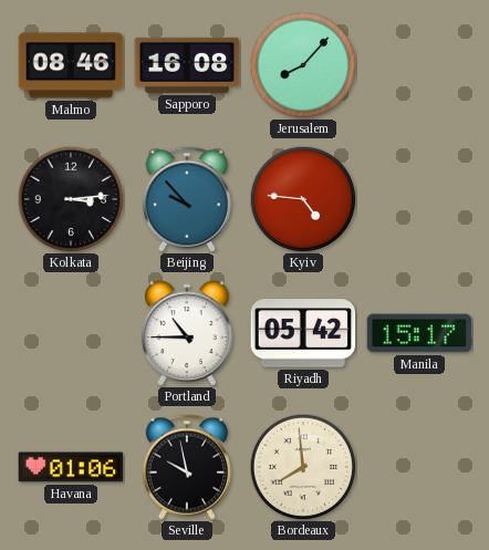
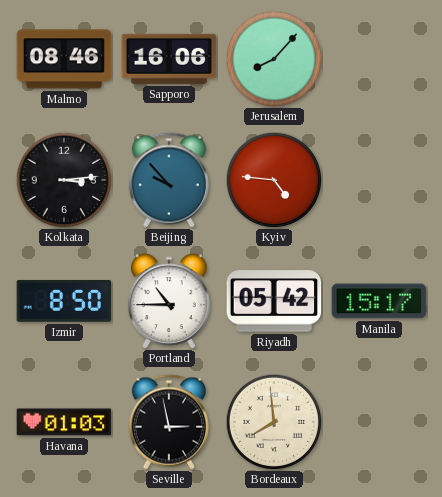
Sapporo: 16:08 -> 16:06
Izmir: none -> 8:50
Havana: 01:06 -> 01:03
Seville: 9:58 -> 2:58
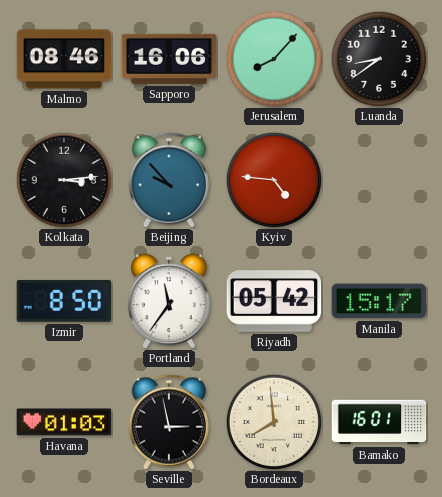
Luanda: none -> 8:39
Portland: 10:45 -> 11:36
Bamako: none -> 16:01
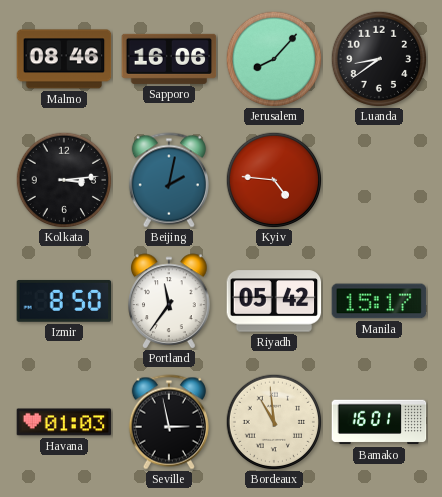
Beijing: 9:53 -> 2:02
Bordeaux: 7:59 -> 10:59
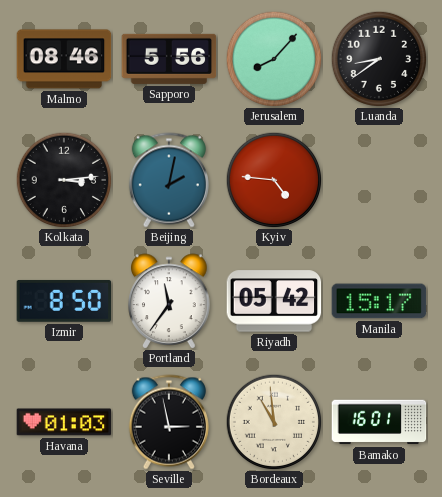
Sapporo: 16:06 -> 5:56
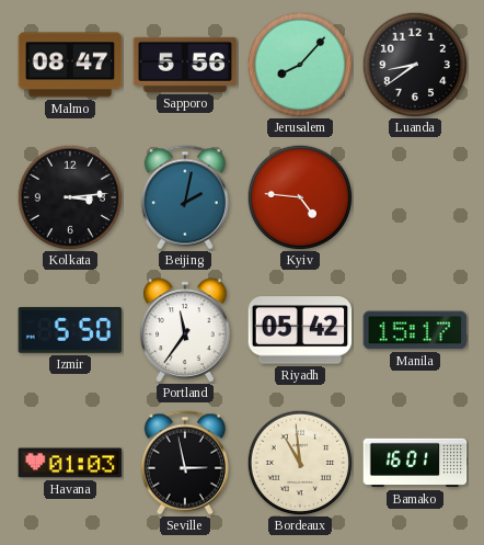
Malmo: 08:46 -> 08:47
Izmir: 8:50 -> 5:50
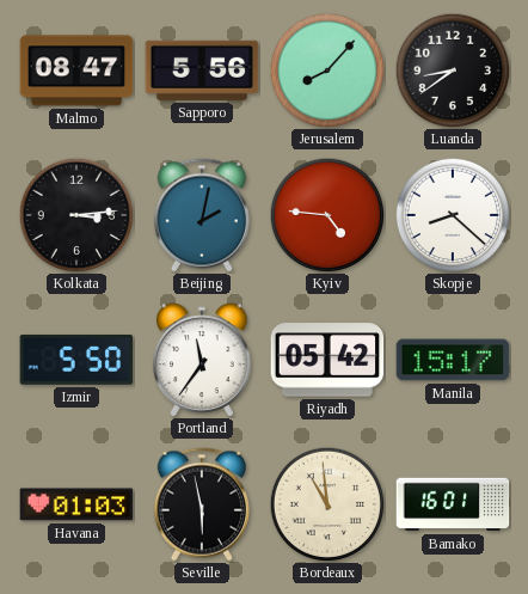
Skopje: none -> 8:22
Seville: 2:58 -> 5:58
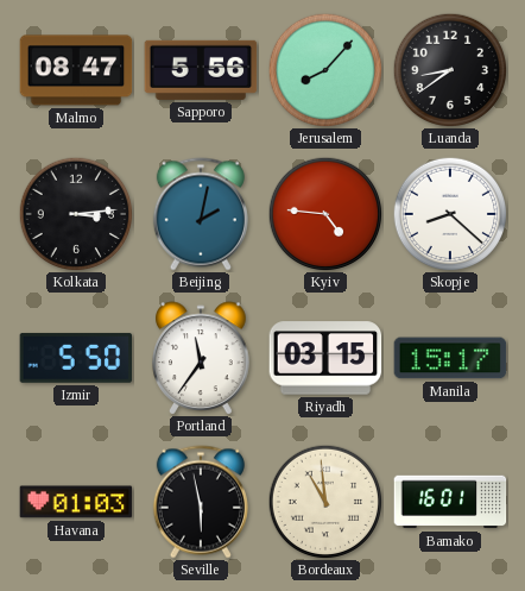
Riyadh: 05:42 -> 03:15
